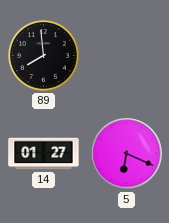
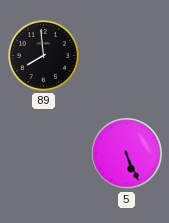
14: 01:27 -> none
5: 6:19 -> 5:26
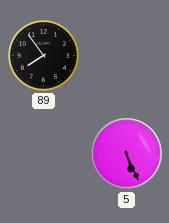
89: 7:59 -> 7:54
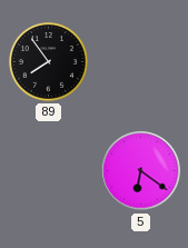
5: 5:26 -> 6:21
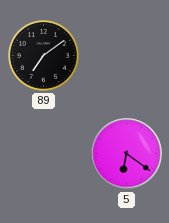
89: 7:54 -> 7:09
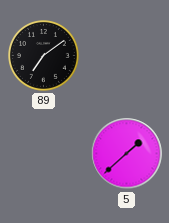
5: 6:21 -> 1:38
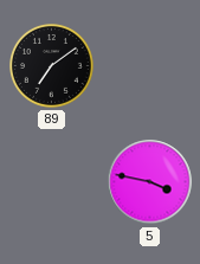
5: 1:38 -> 3:47
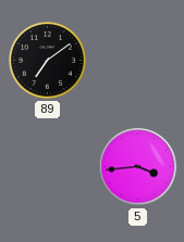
5: 3:47 -> 3:44
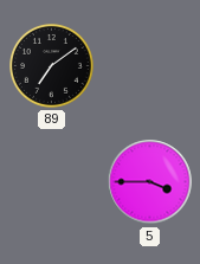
5: 3:44 -> 3:45
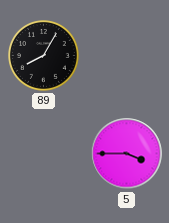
89: 7:09 -> 8:05
